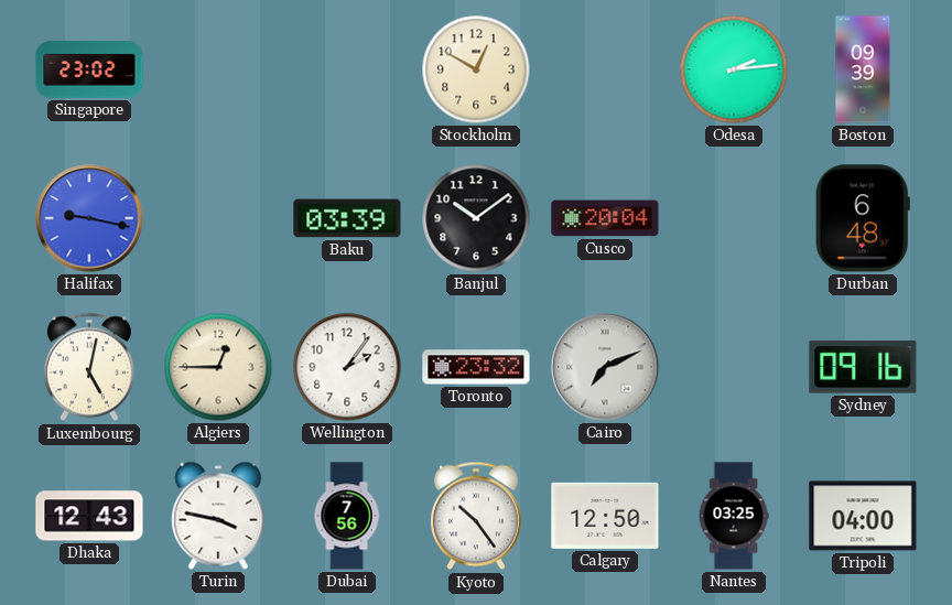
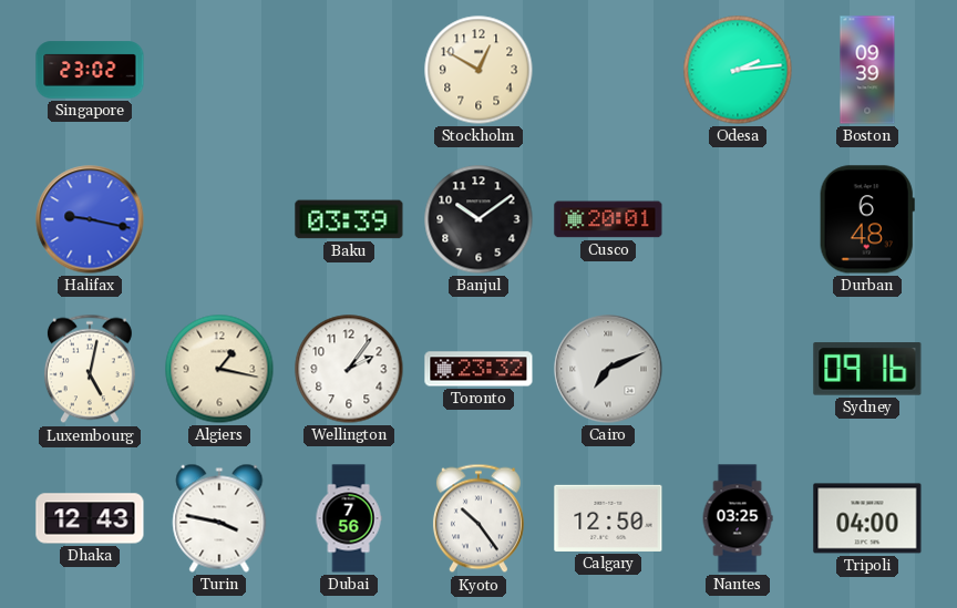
Cusco: 20:04 -> 20:01
Algiers: 12:45 -> 1:17
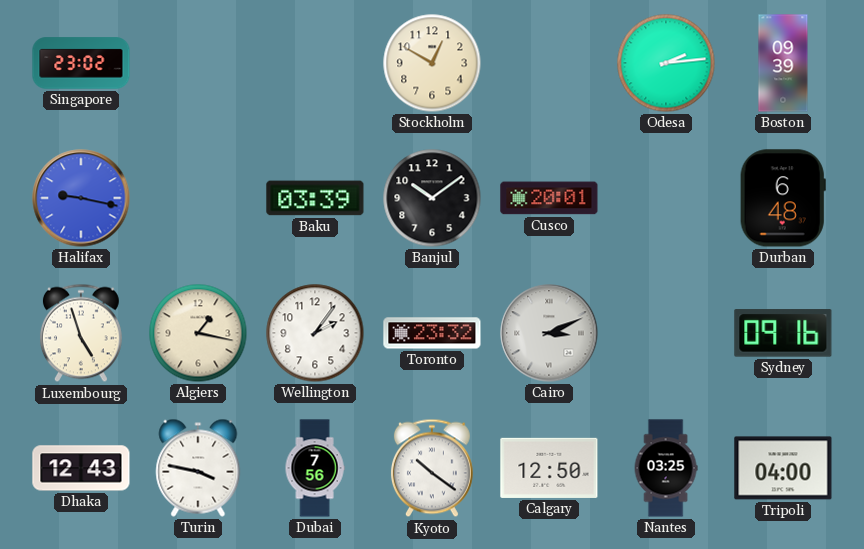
Luxembourg: 5:02 -> 4:57
Cairo: 7:11 -> 3:11
Kyoto: 10:24 -> 10:21
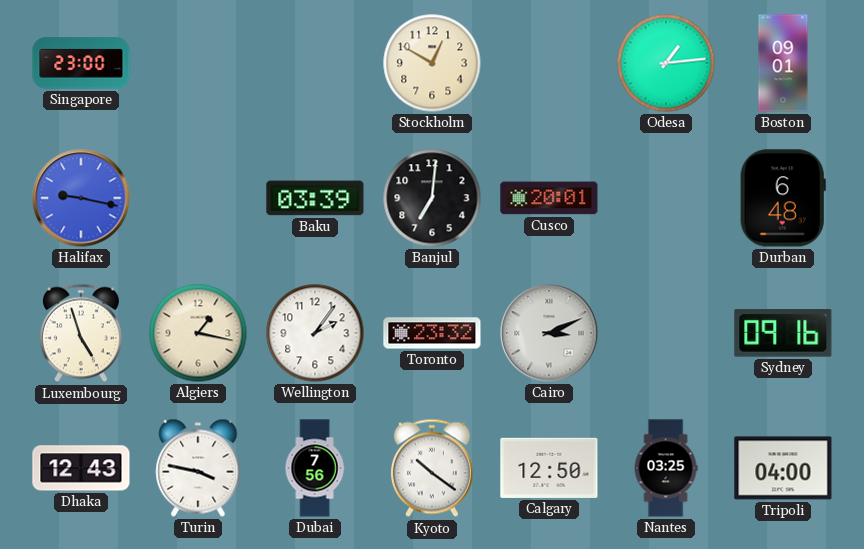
Singapore: 23:02 -> 23:00
Odesa: 2:14 -> 1:14
Boston: 09:39 -> 09:01
Banjul: 10:09 -> 7:01
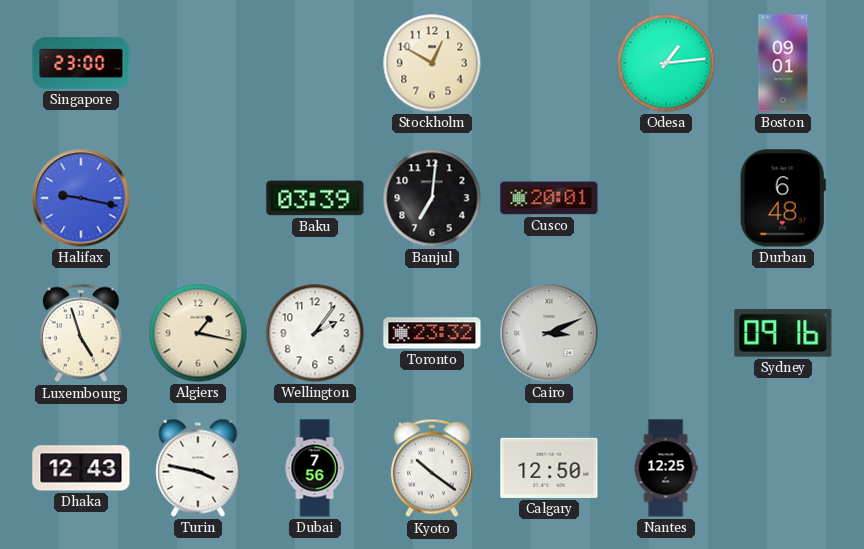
Nantes: 03:25 -> 12:25
Tripoli: 04:00 -> none
